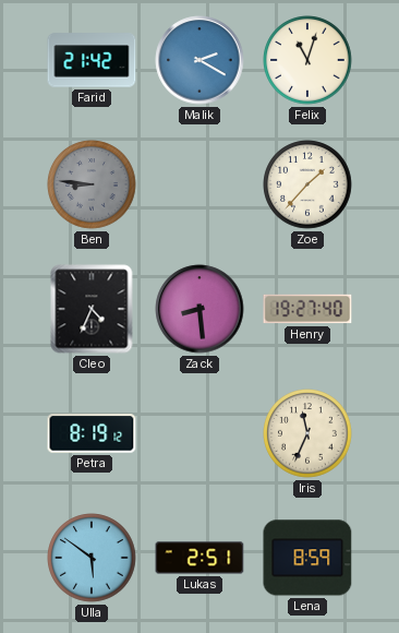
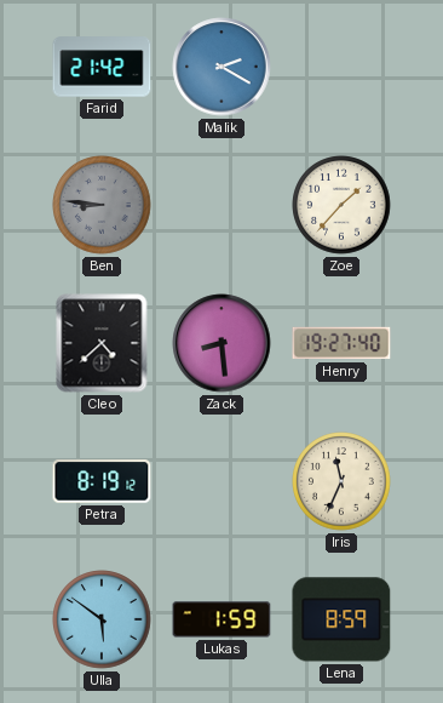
Felix: 11:03 -> none
Cleo: 4:34 -> 4:38
Lukas: 2:51 -> 1:59
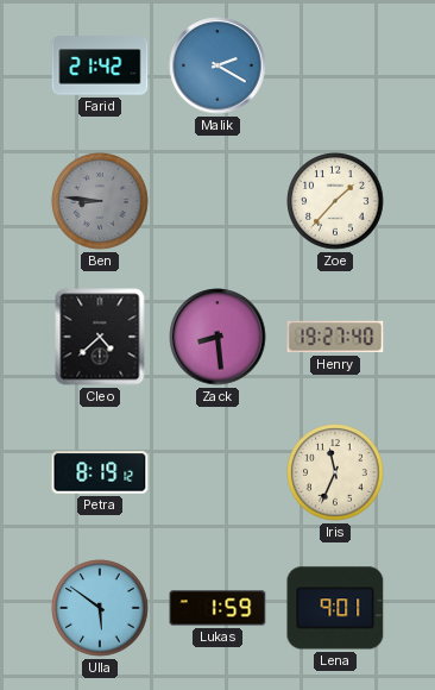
Lena: 8:59 -> 9:01
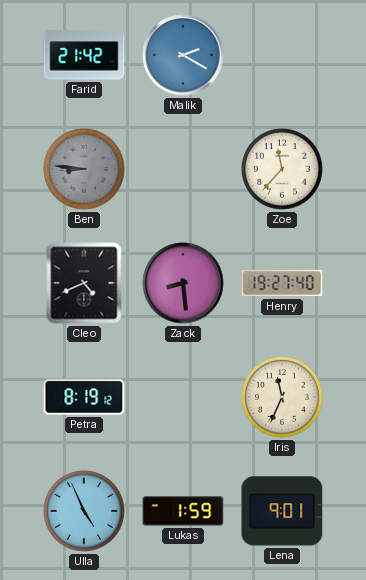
Zoe: 1:37 -> 11:37
Cleo: 4:38 -> 4:41
Ulla: 5:51 -> 4:56
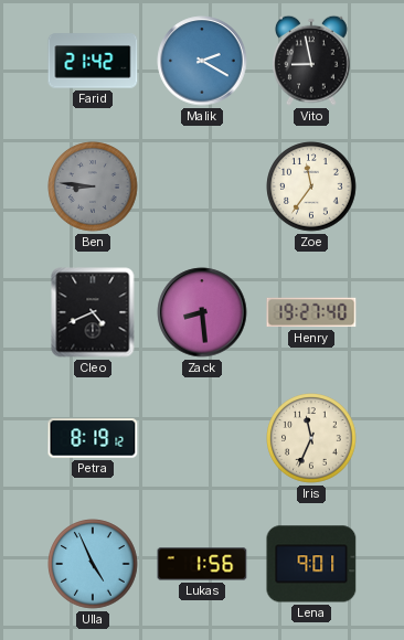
Vito: none -> 8:58
Zoe: 11:37 -> 11:36
Lukas: 1:59 -> 1:56
